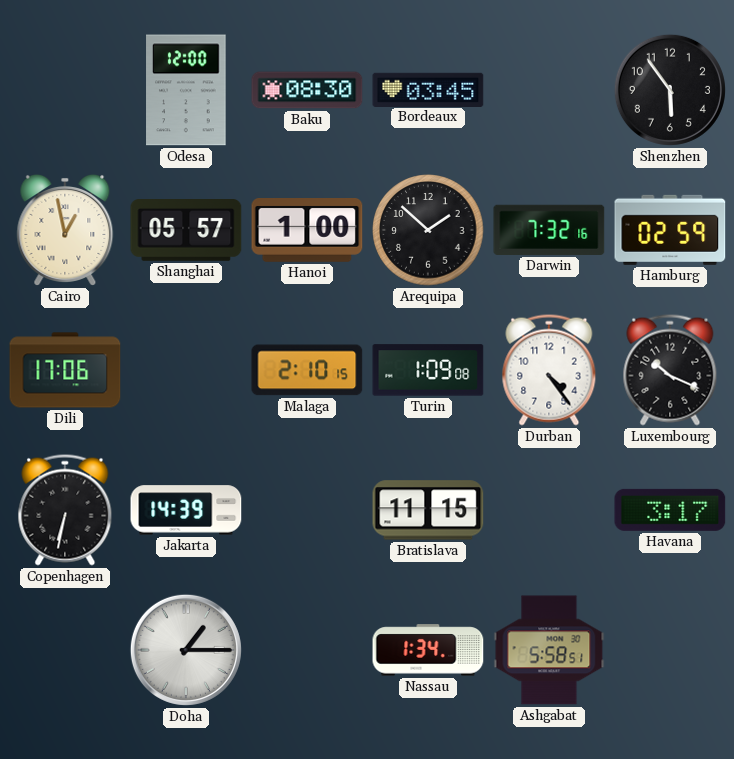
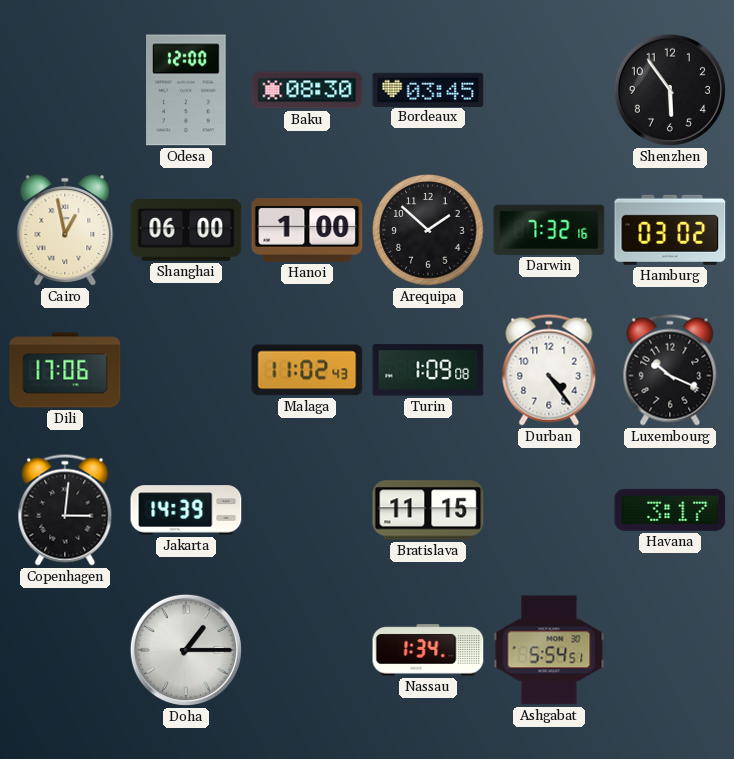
Shanghai: 05:57 -> 06:00
Hamburg: 02:59 -> 03:02
Malaga: 2:10 -> 11:02
Copenhagen: 6:32 -> 3:01
Ashgabat: 5:58 -> 5:54
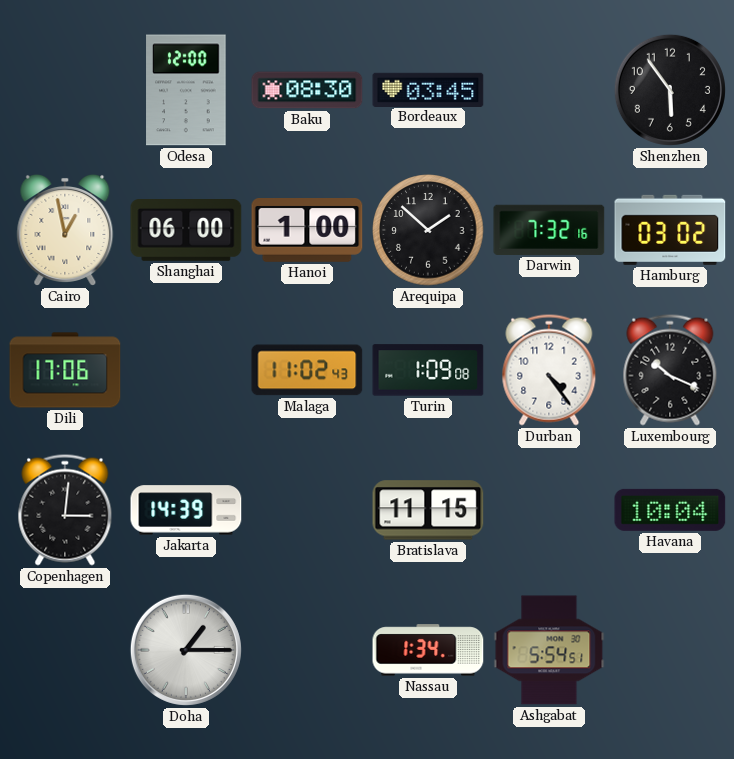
Havana: 3:17 -> 10:04
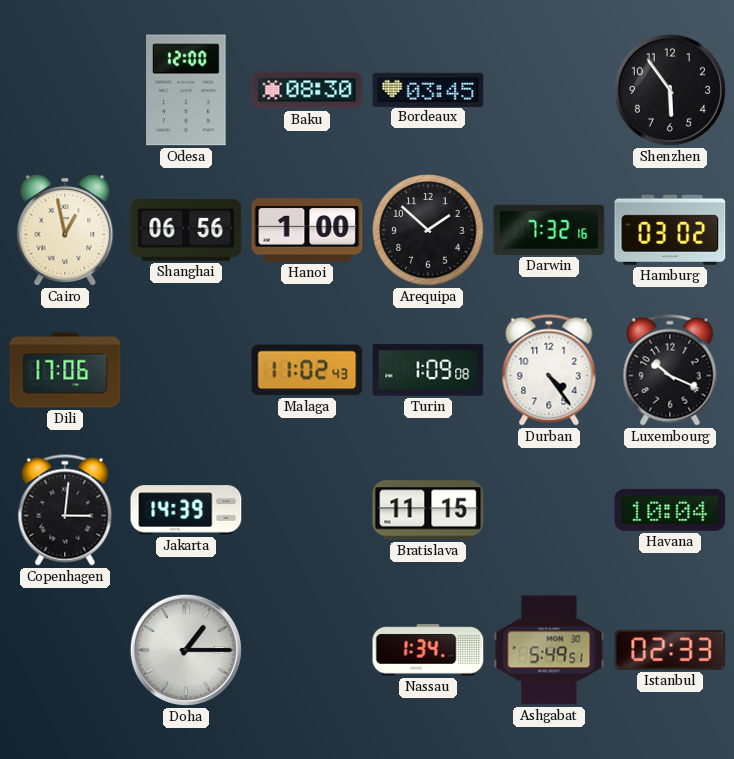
Shanghai: 06:00 -> 06:56
Ashgabat: 5:54 -> 5:49
Istanbul: none -> 02:33
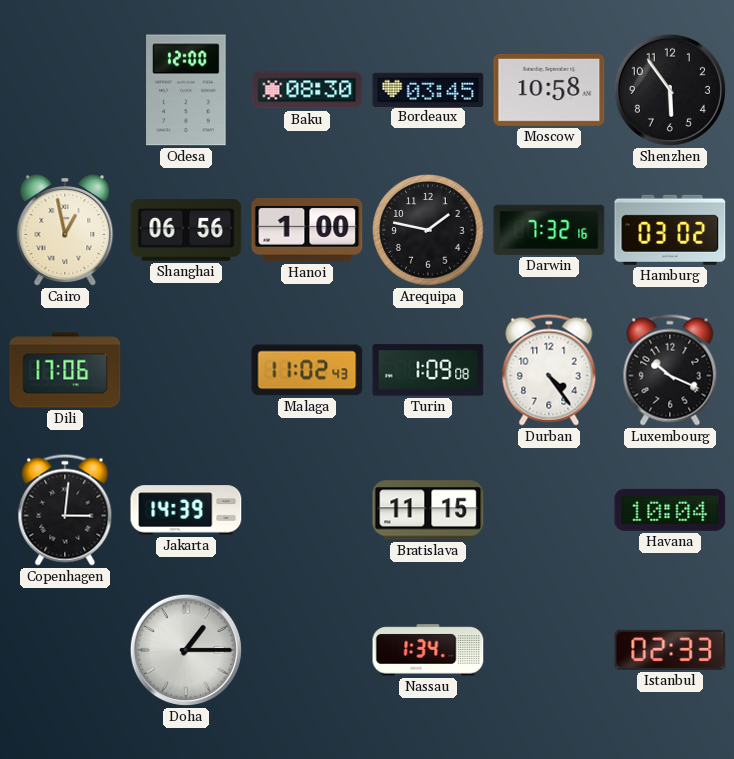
Moscow: none -> 10:58
Arequipa: 1:52 -> 1:47
Ashgabat: 5:49 -> none
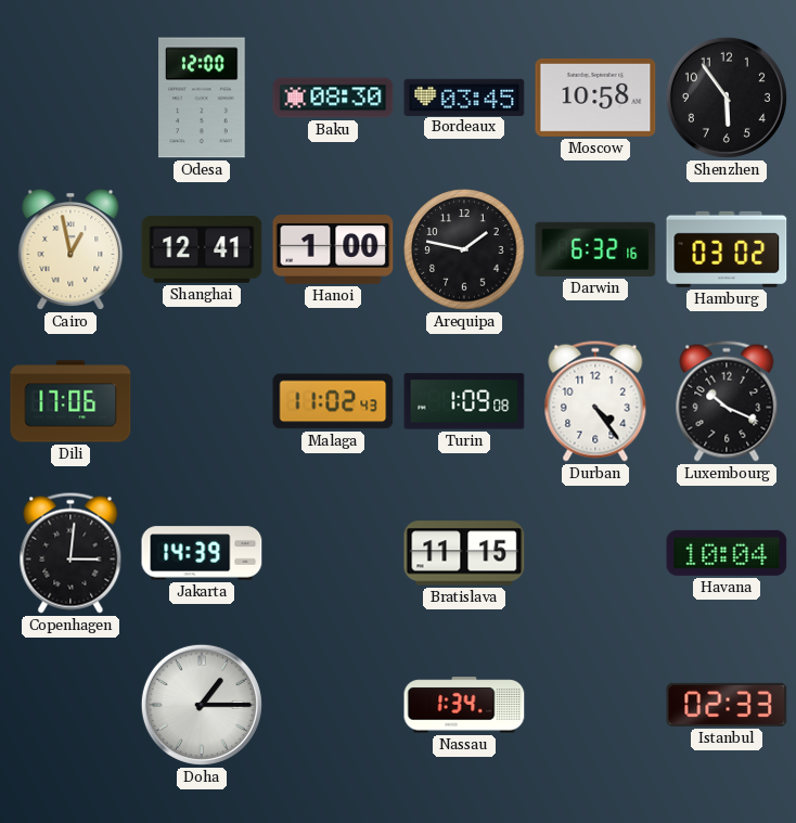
Shanghai: 06:56 -> 12:41
Darwin: 7:32 -> 6:32
